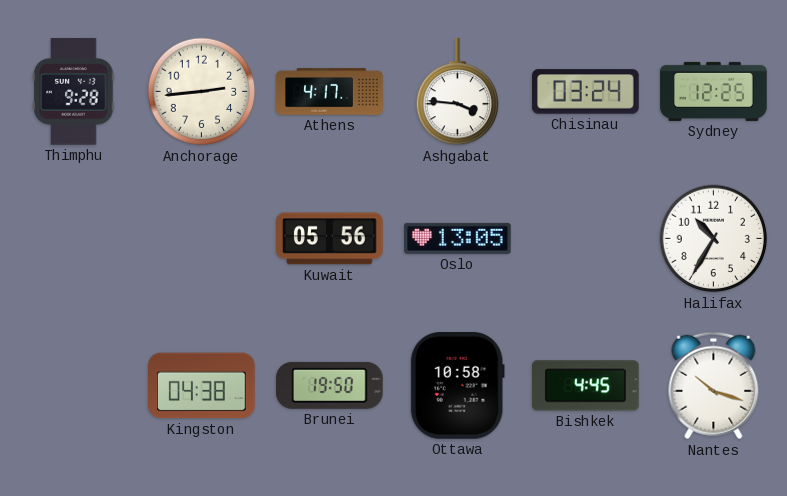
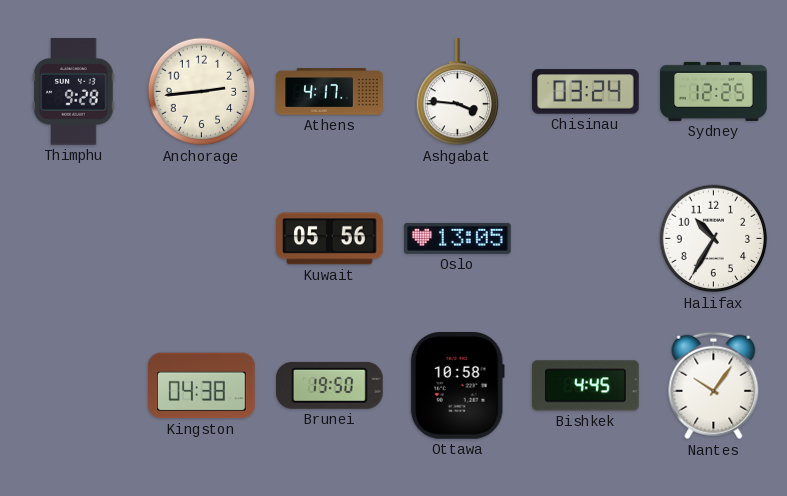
Nantes: 10:18 -> 10:06
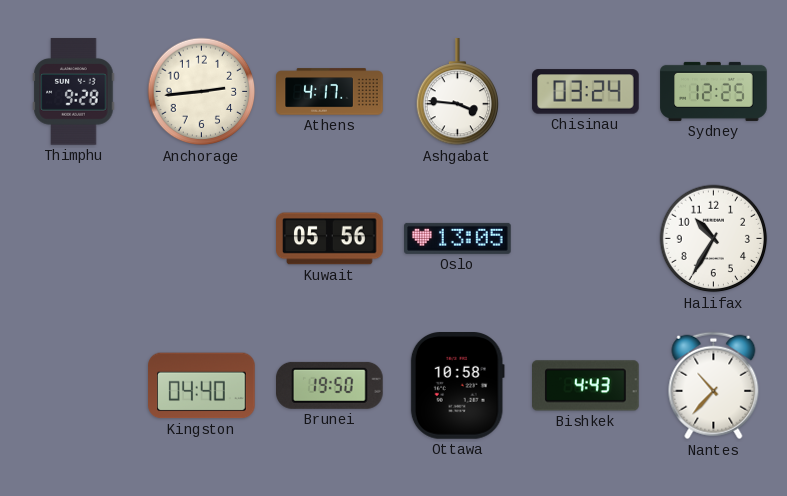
Kingston: 04:38 -> 04:40
Bishkek: 4:45 -> 4:43
Nantes: 10:06 -> 10:37
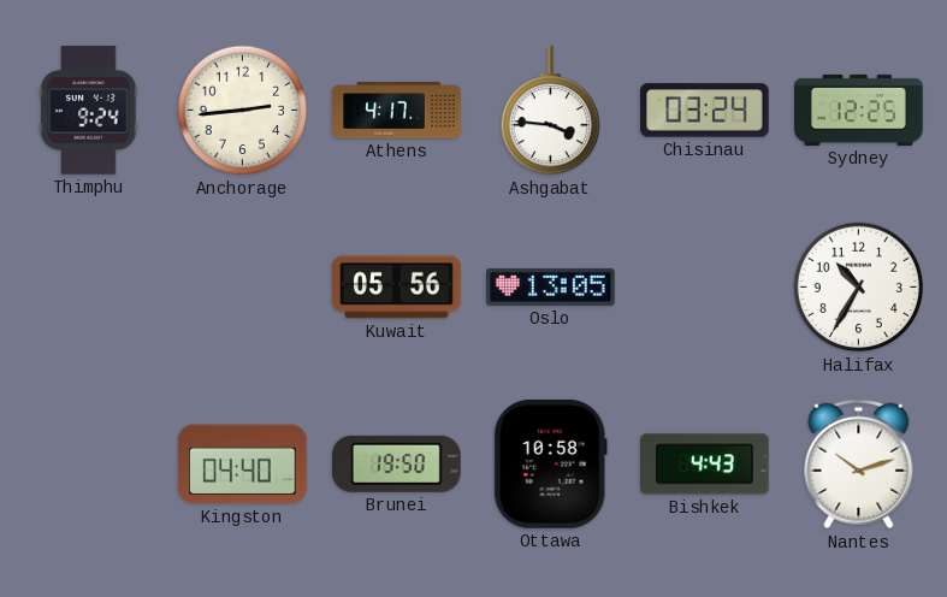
Thimphu: 9:28 -> 9:24
Nantes: 10:37 -> 10:12
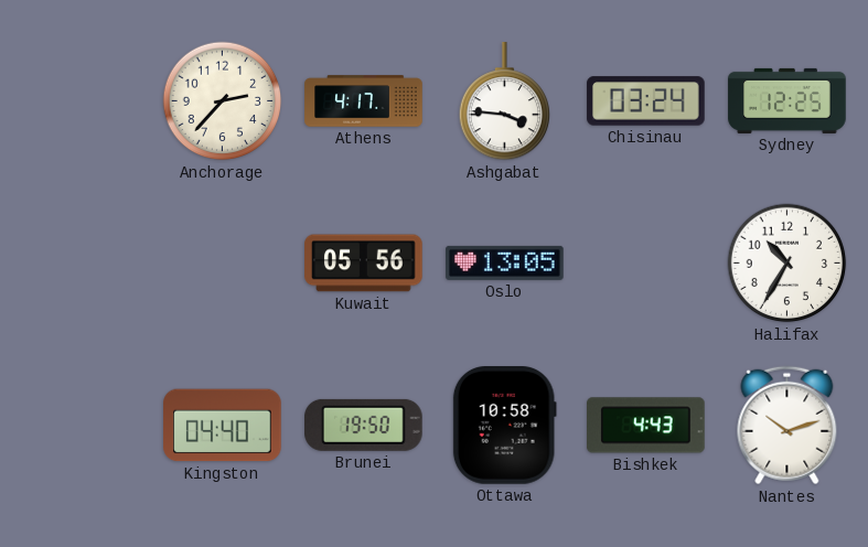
Thimphu: 9:24 -> none
Anchorage: 2:44 -> 2:37
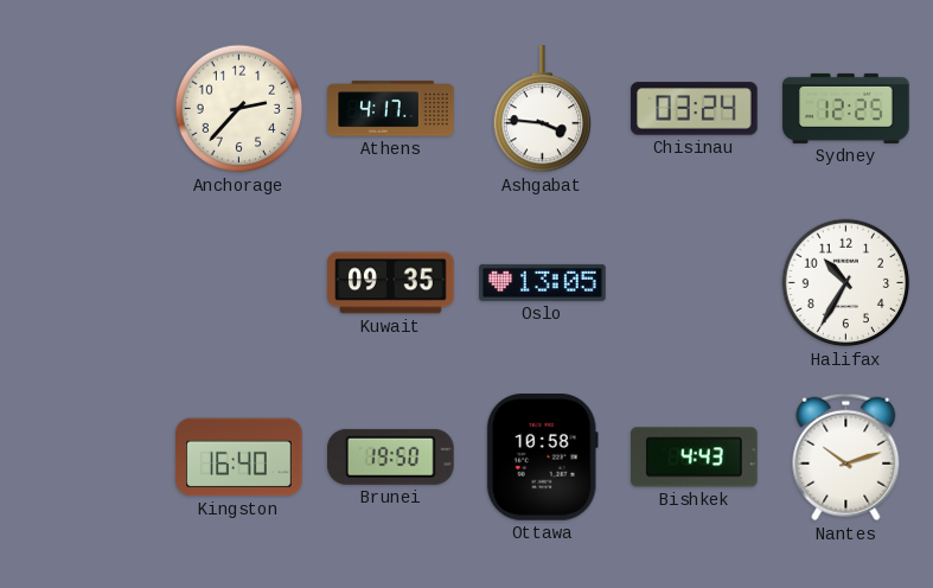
Kuwait: 05:56 -> 09:35
Kingston: 04:40 -> 16:40
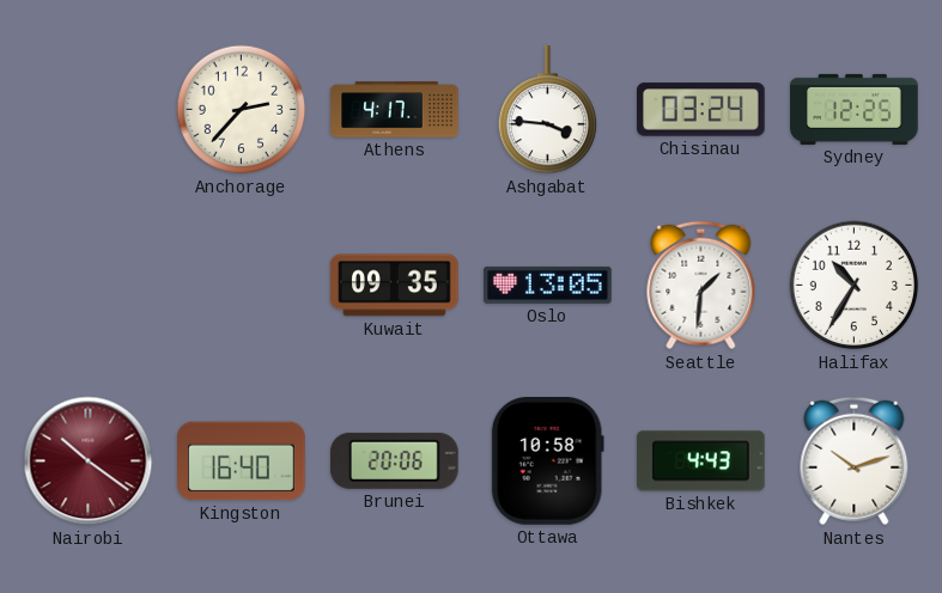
Seattle: none -> 1:31
Nairobi: none -> 10:21
Brunei: 19:50 -> 20:06
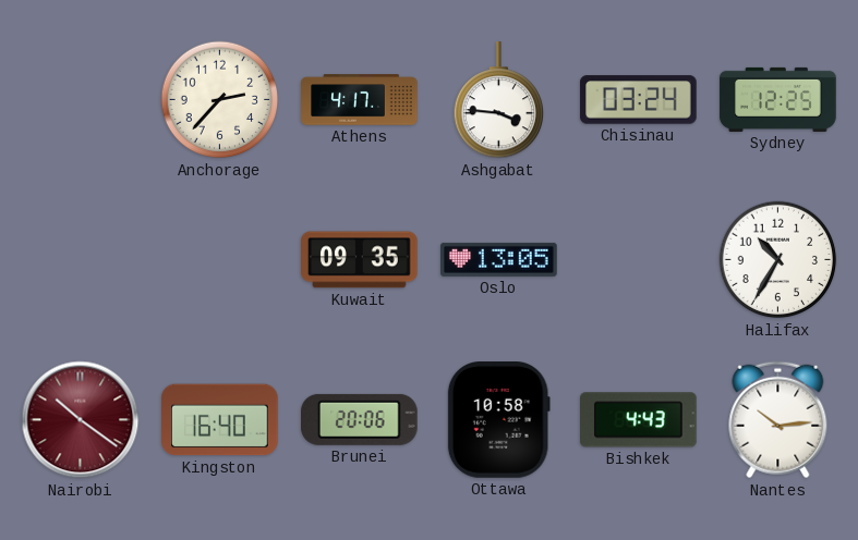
Seattle: 1:31 -> none
Nantes: 10:12 -> 10:14
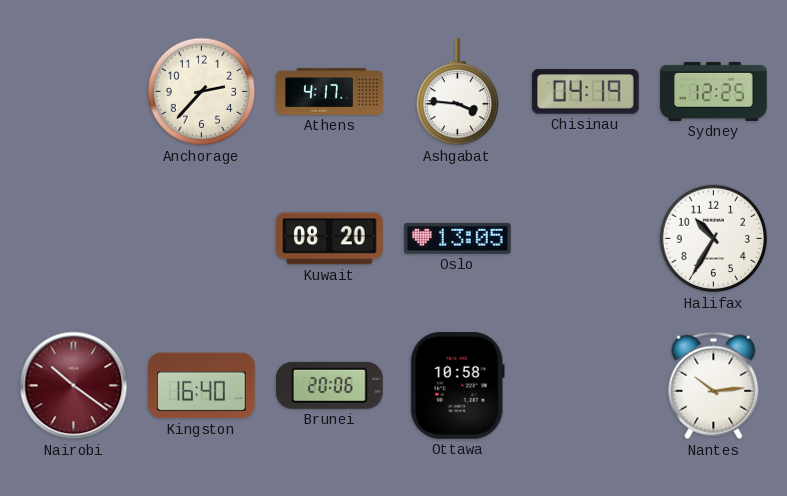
Chisinau: 03:24 -> 04:19
Kuwait: 09:35 -> 08:20
Bishkek: 4:43 -> none
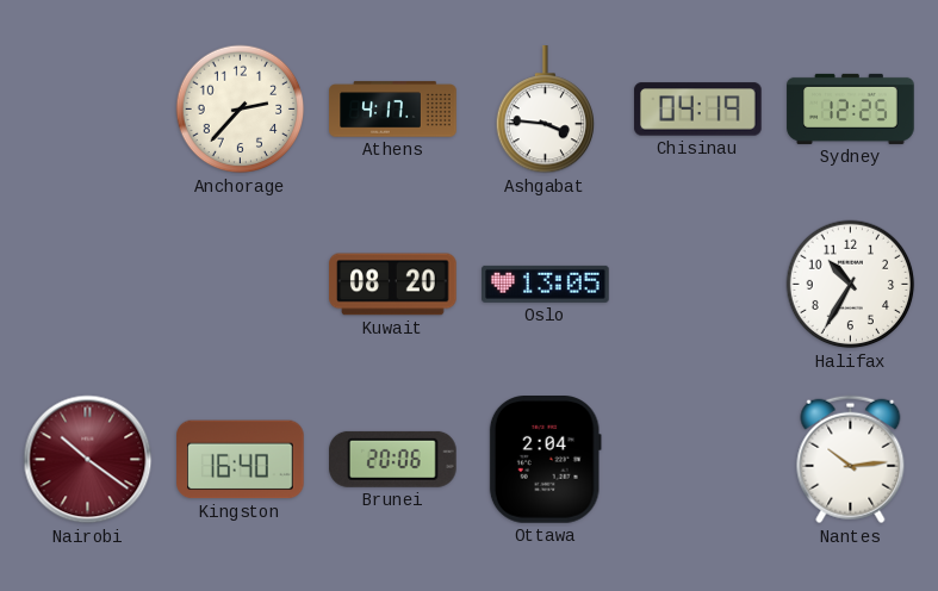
Ottawa: 10:58 -> 2:04
